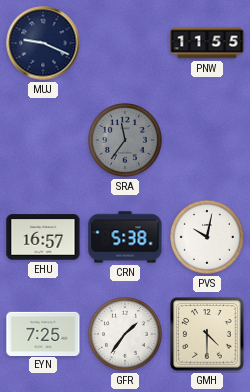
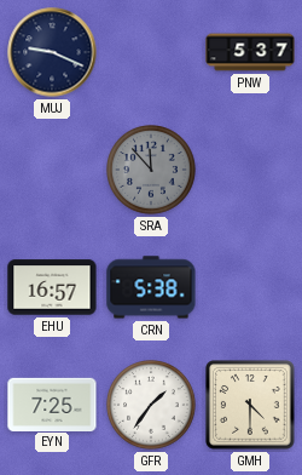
PNW: 11:55 -> 5:37
SRA: 11:36 -> 11:53
PVS: 10:02 -> none
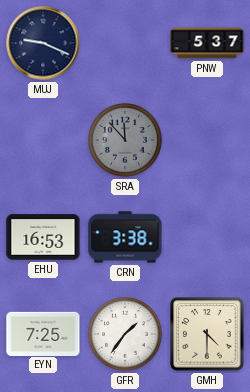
EHU: 16:57 -> 16:53
CRN: 5:38 -> 3:38
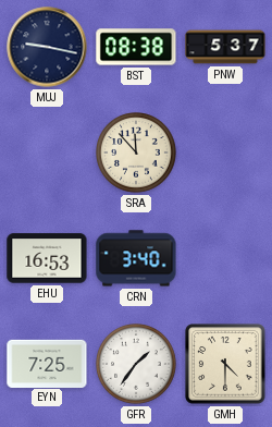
MUJ: 9:19 -> 9:17
BST: none -> 08:38
SRA dial: grey -> cream
CRN: 3:38 -> 3:40
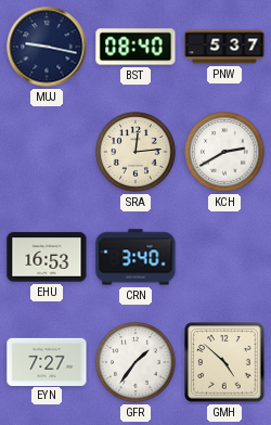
BST: 08:38 -> 08:40
SRA: 11:53 -> 12:14
KCH: none -> 2:40
EYN: 7:25 -> 7:27
GMH: 4:30 -> 4:52
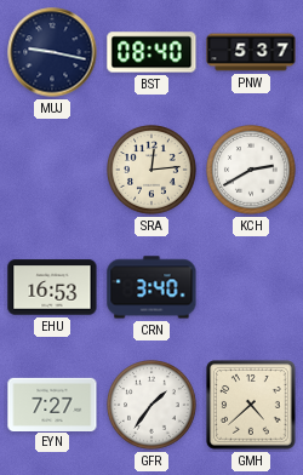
GMH: 4:52 -> 4:38
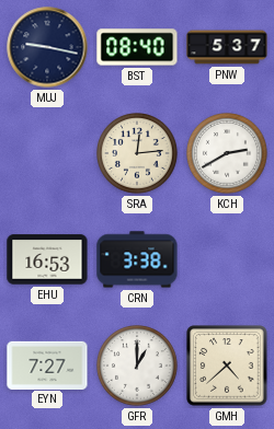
CRN: 3:40 -> 3:38
GFR: 1:36 -> 1:00
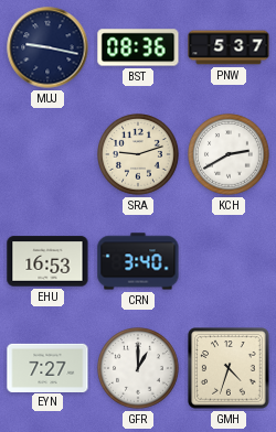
BST: 08:40 -> 08:36
SRA: 12:14 -> 9:12
CRN: 3:38 -> 3:40
GMH: 4:38 -> 4:33
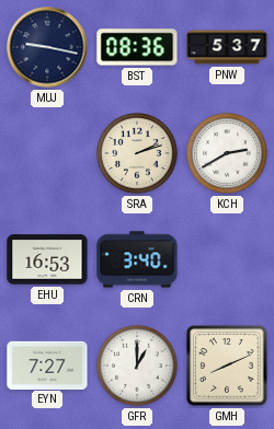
SRA: 9:12 -> 2:12
GMH: 4:33 -> 8:11
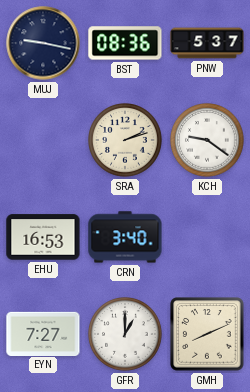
KCH: 2:40 -> 9:21
